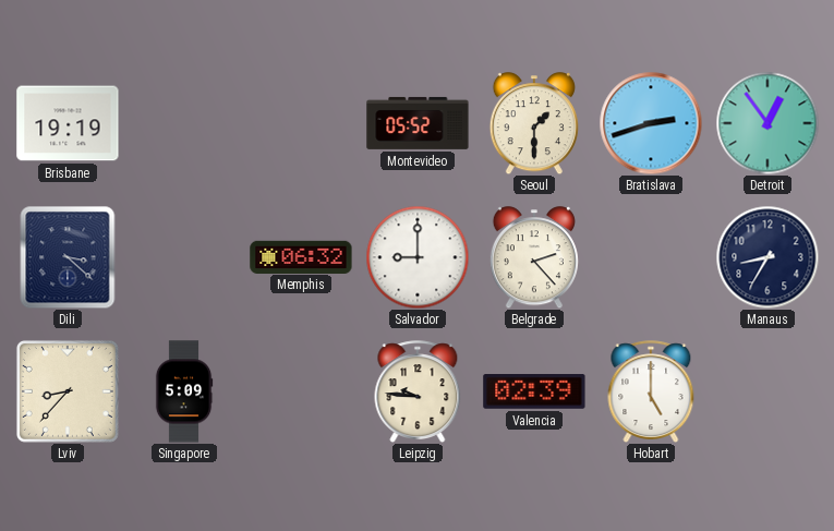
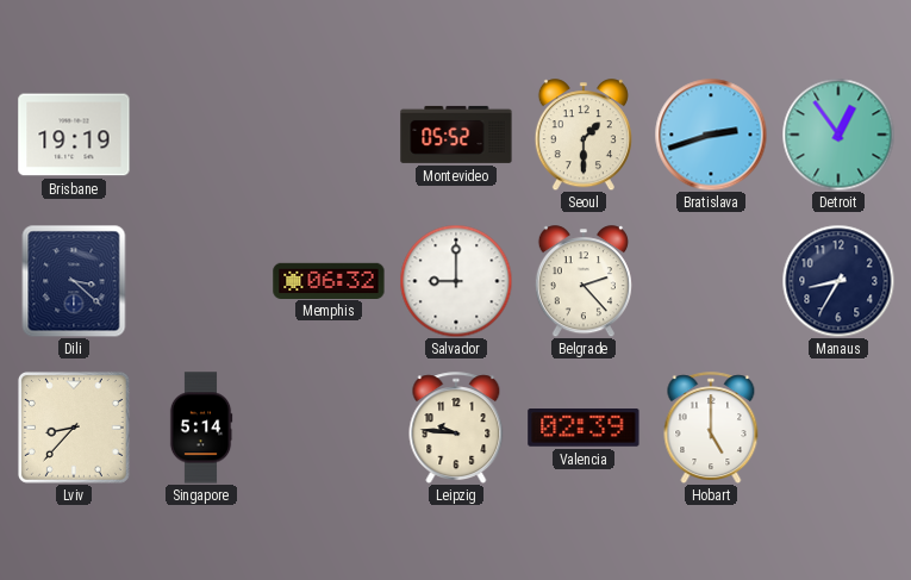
Singapore: 5:09 -> 5:14
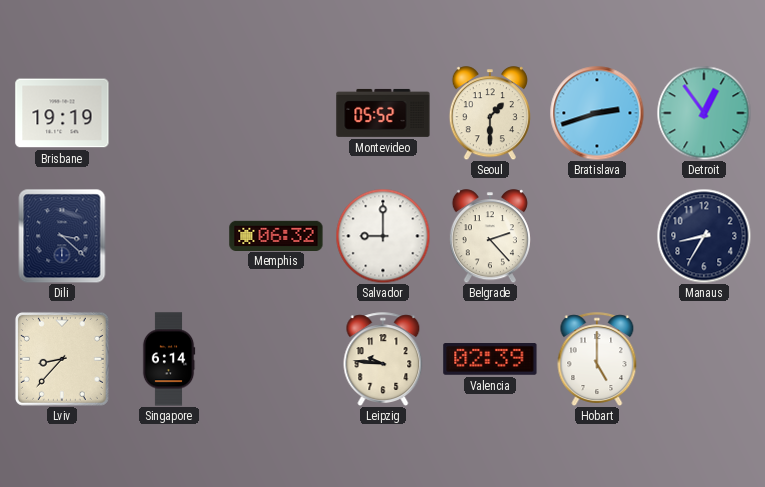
Singapore: 5:14 -> 6:14
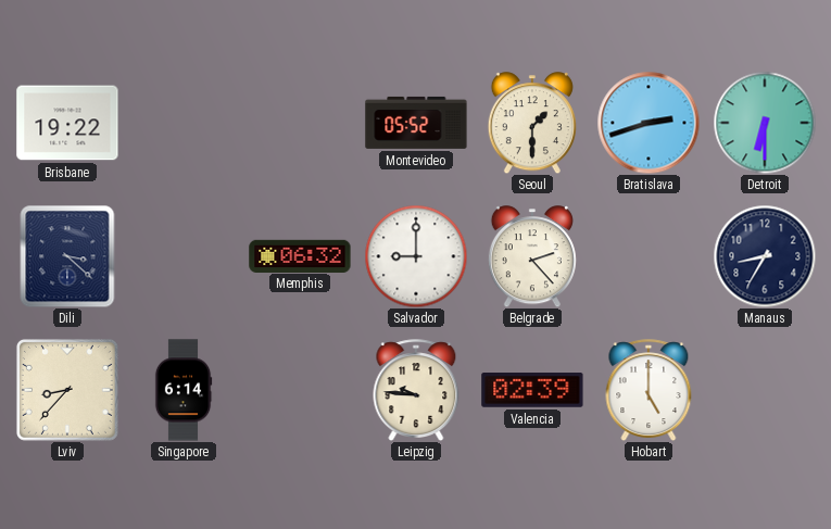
Brisbane: 19:19 -> 19:22
Detroit: 12:54 -> 6:30
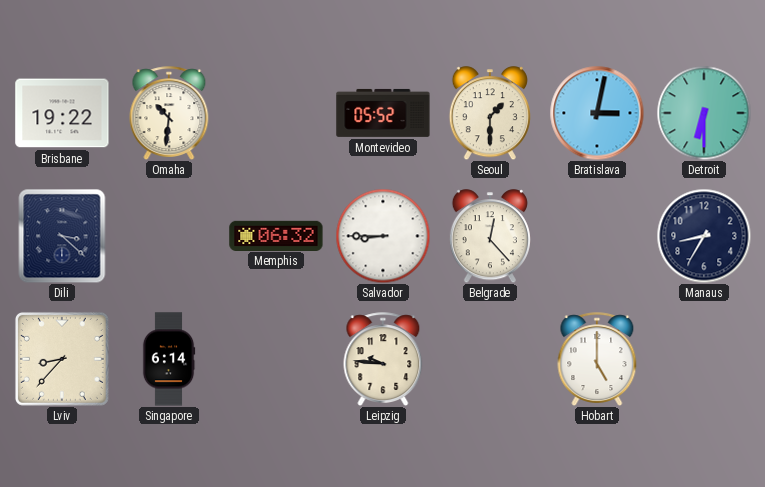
Omaha: none -> 10:31
Bratislava: 2:42 -> 3:02
Salvador: 9:00 -> 8:45
Belgrade: 2:23 -> 12:23
Valencia: 02:39 -> none
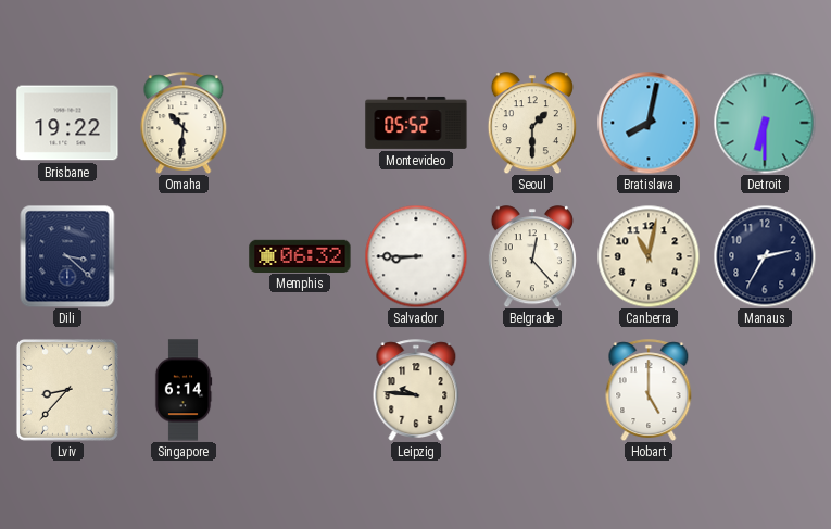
Bratislava: 3:02 -> 8:02
Canberra: none -> 11:02
Manaus: 8:35 -> 2:35
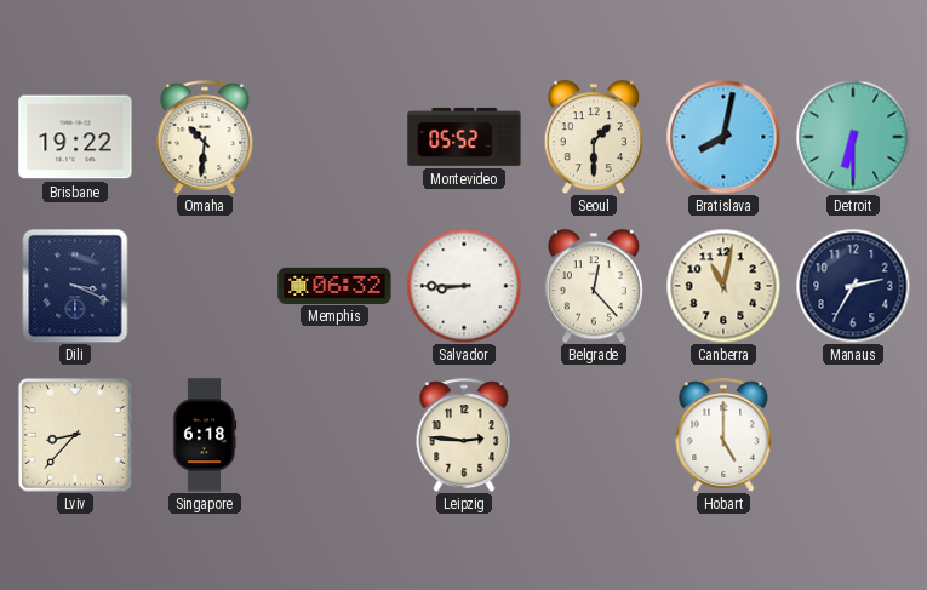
Dili: 3:22 -> 3:19
Singapore: 6:14 -> 6:18
Leipzig: 9:46 -> 2:46
